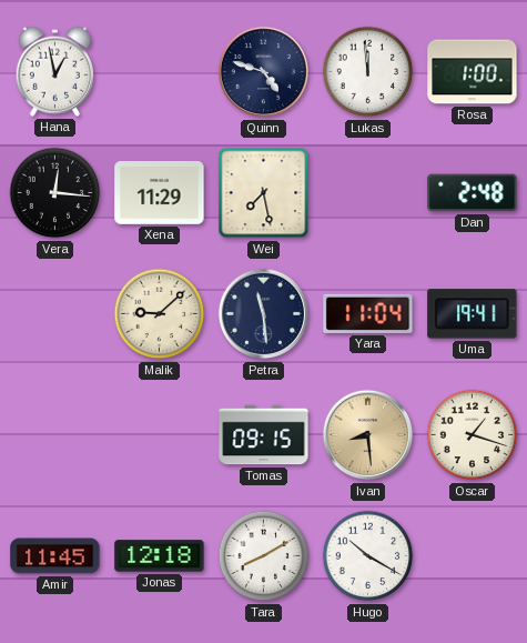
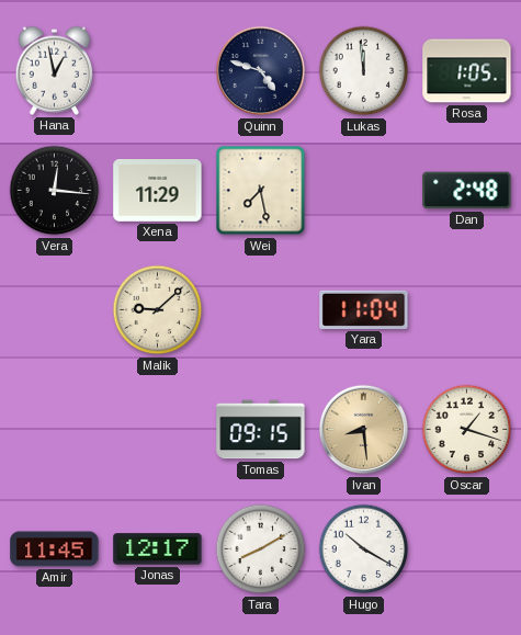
Rosa: 1:00 -> 1:05
Petra: 11:29 -> none
Uma: 19:41 -> none
Jonas: 12:18 -> 12:17
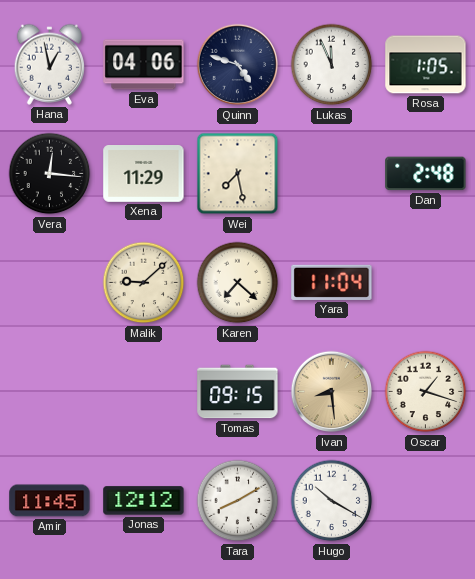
Eva: none -> 04:06
Lukas: 11:59 -> 11:56
Karen: none -> 7:22
Jonas: 12:17 -> 12:12
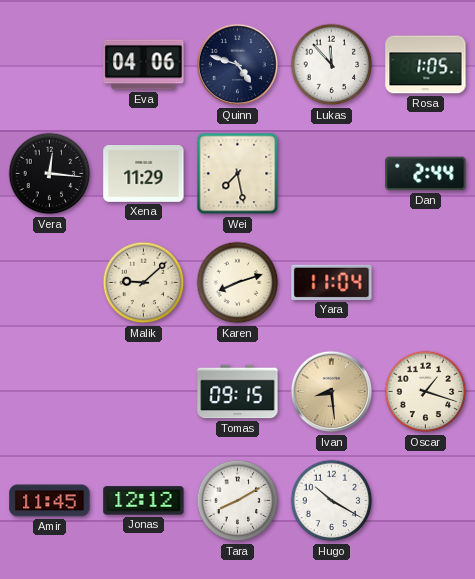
Hana: 12:58 -> none
Lukas: 11:56 -> 11:53
Dan: 2:48 -> 2:44
Karen: 7:22 -> 8:12
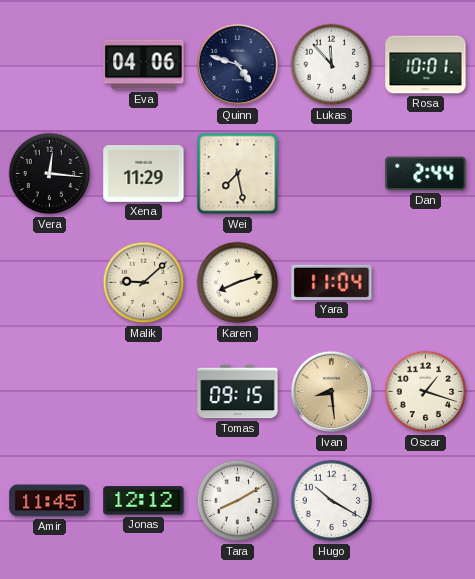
Rosa: 1:05 -> 10:01
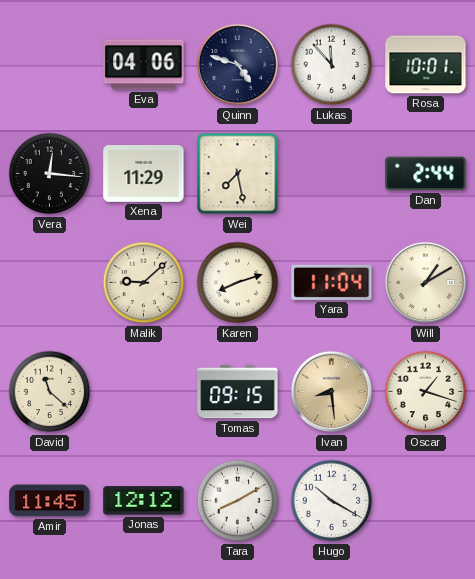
Will: none -> 1:10
David: none -> 11:22
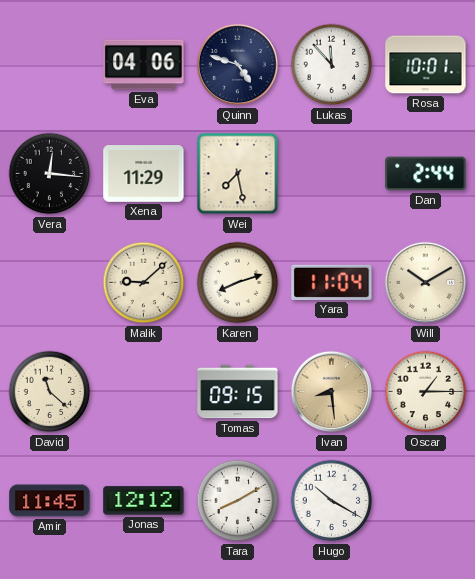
Will: 1:10 -> 10:10
Oscar: 1:18 -> 1:15
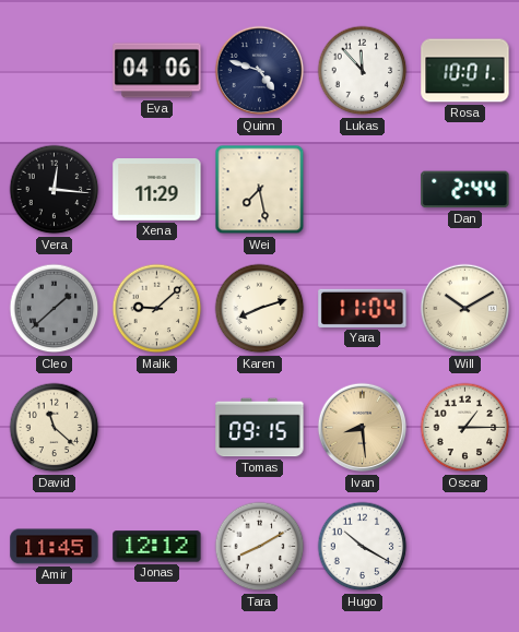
Cleo: none -> 1:38
